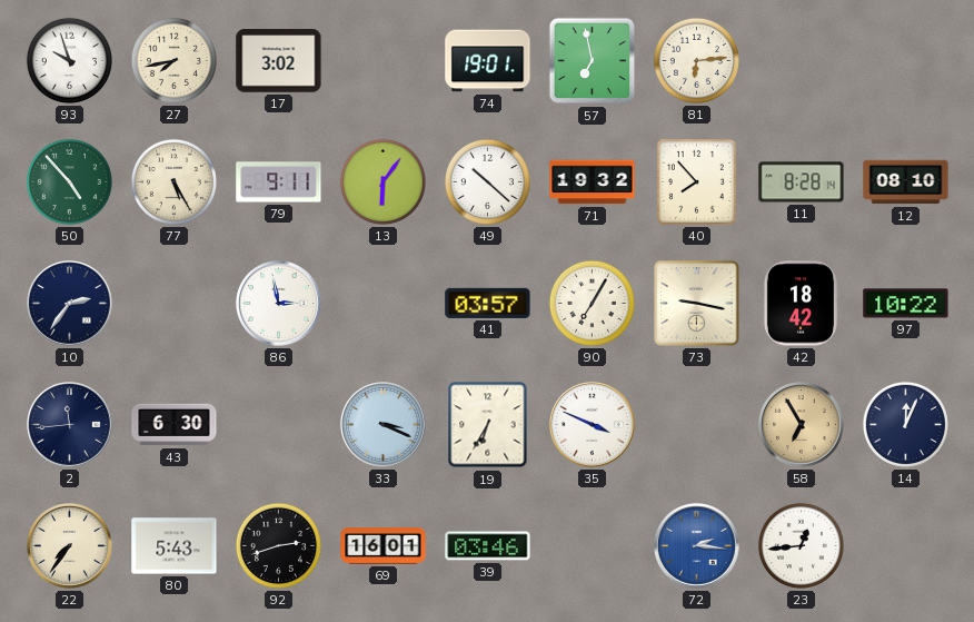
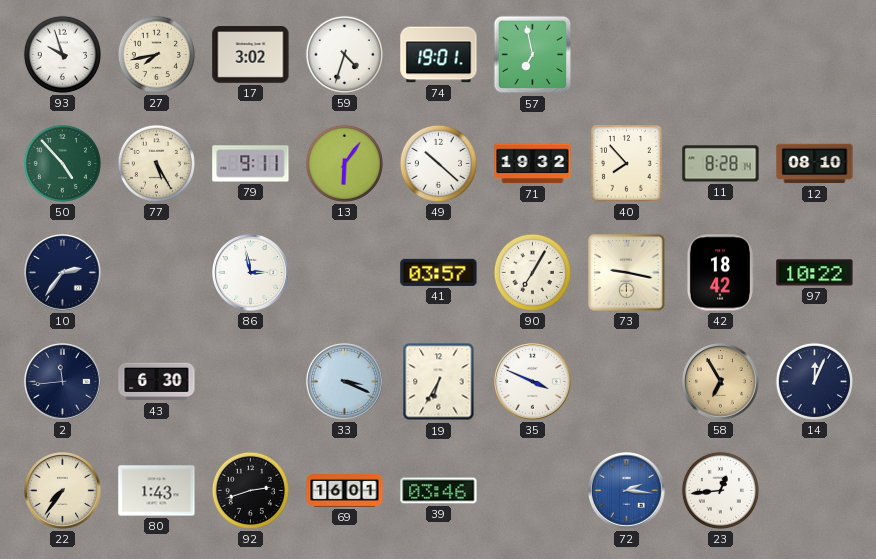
59: none -> 4:33
81: 6:14 -> none
80: 5:43 -> 1:43
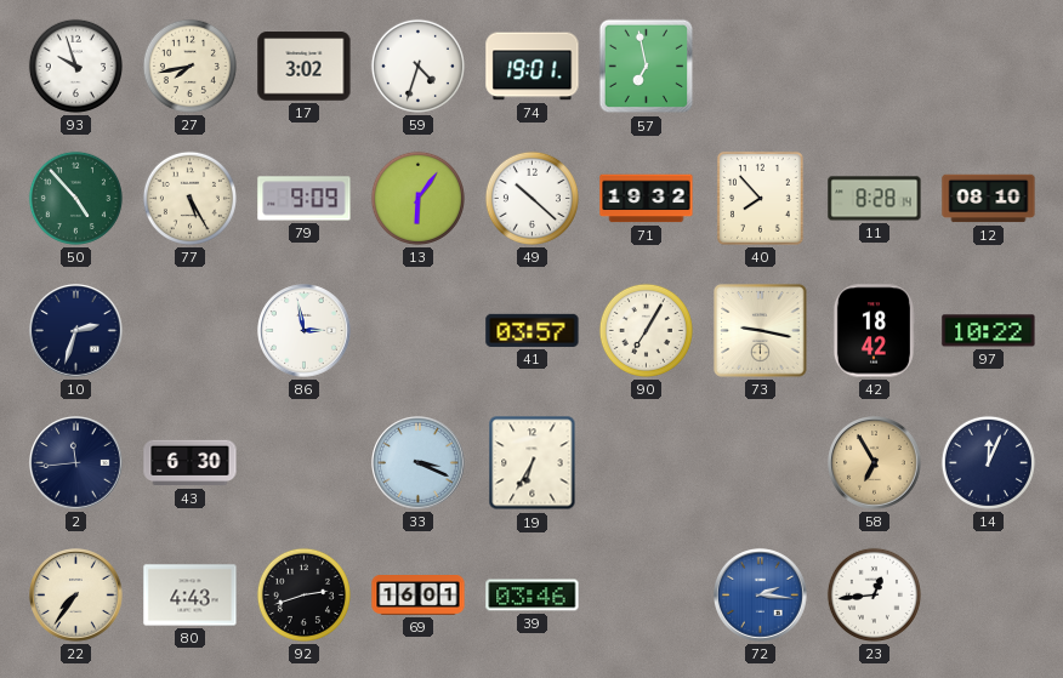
79: 9:11 -> 9:09
10: 2:36 -> 2:33
35: 3:49 -> none
80: 1:43 -> 4:43
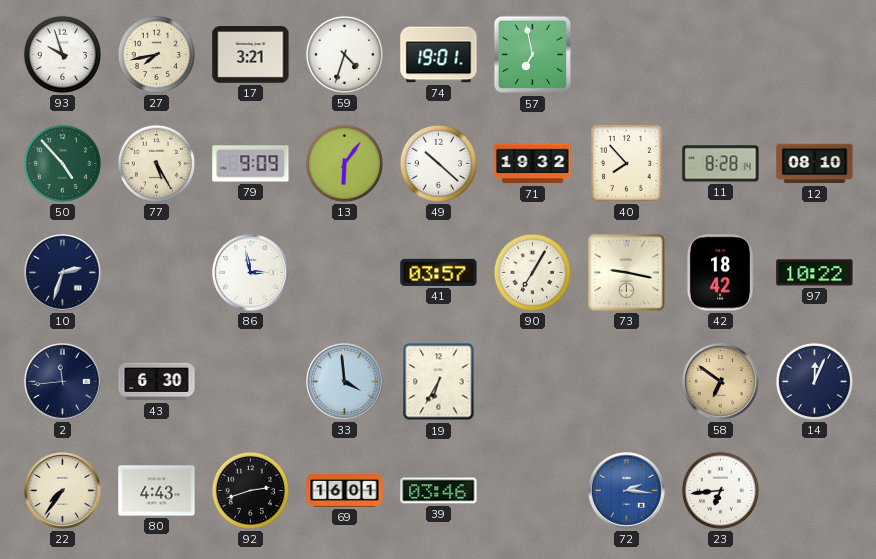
17: 3:02 -> 3:21
33: 3:19 -> 3:59
58: 6:55 -> 6:51
23: 12:44 -> 6:44
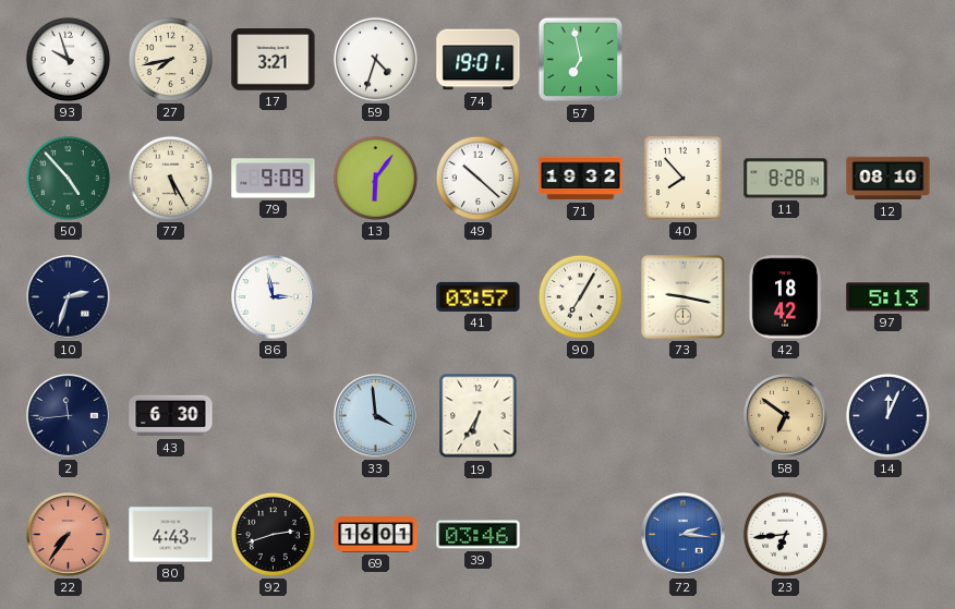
97: 10:22 -> 5:13
22 dial: cream -> salmon
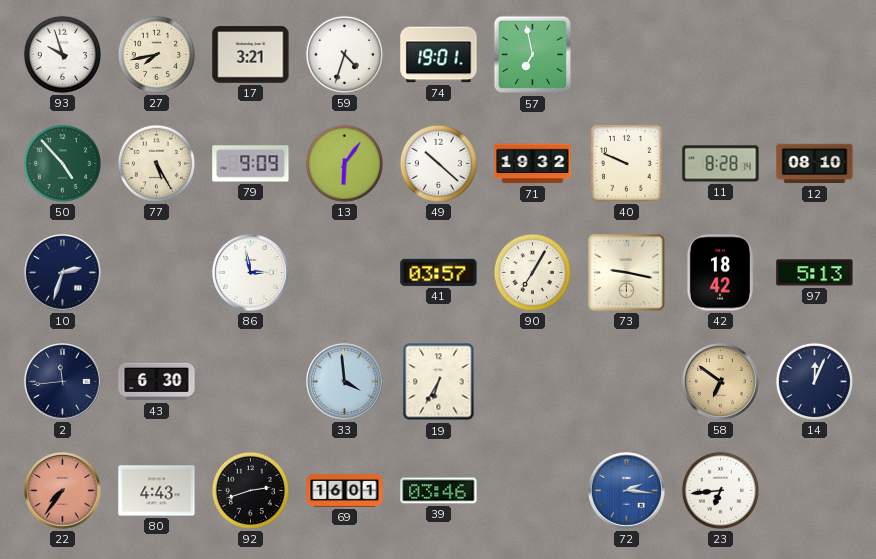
40: 7:53 -> 9:49
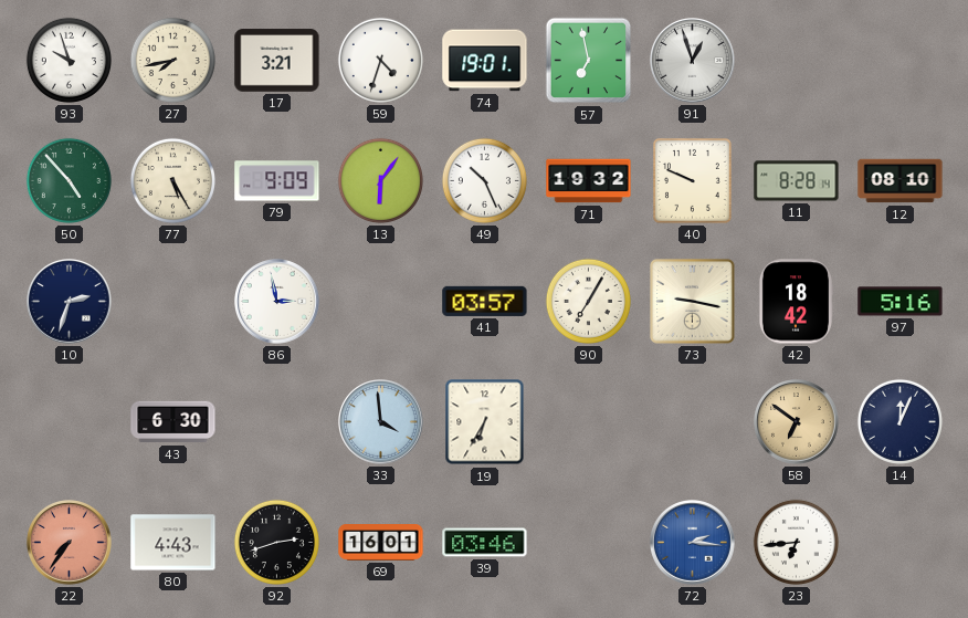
91: none -> 12:57
49: 10:22 -> 10:26
97: 5:13 -> 5:16
2: 11:44 -> none
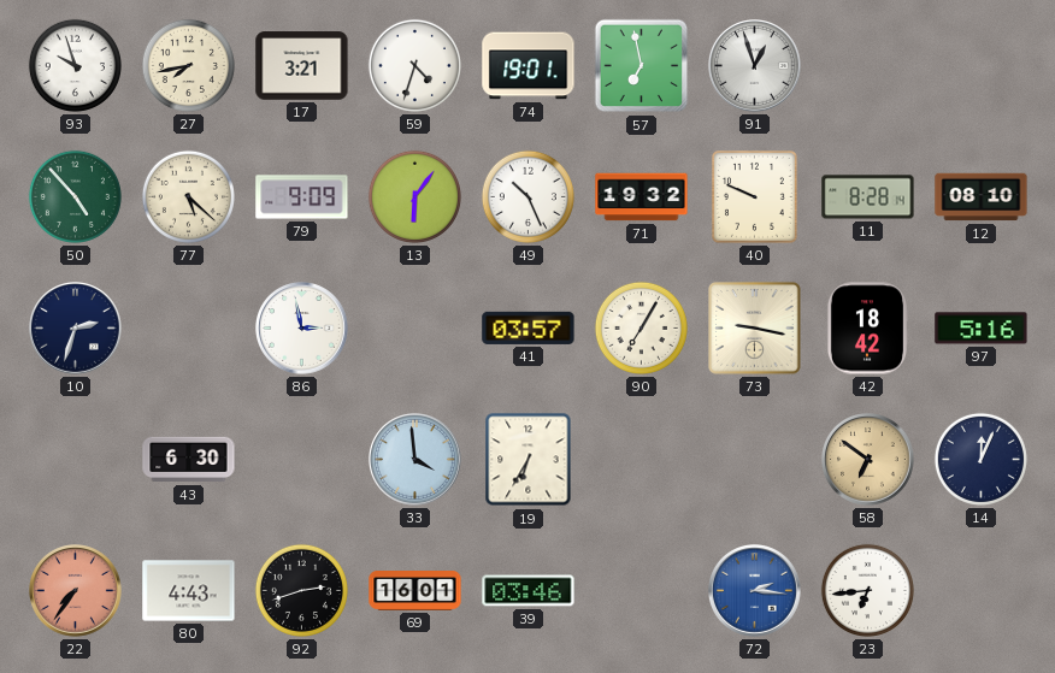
77: 5:25 -> 5:22
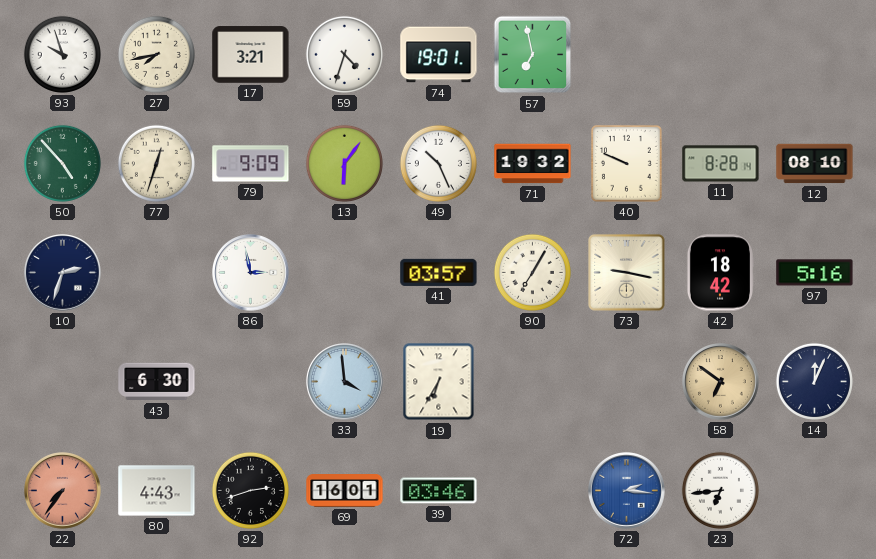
91: 12:57 -> none
77: 5:22 -> 12:33
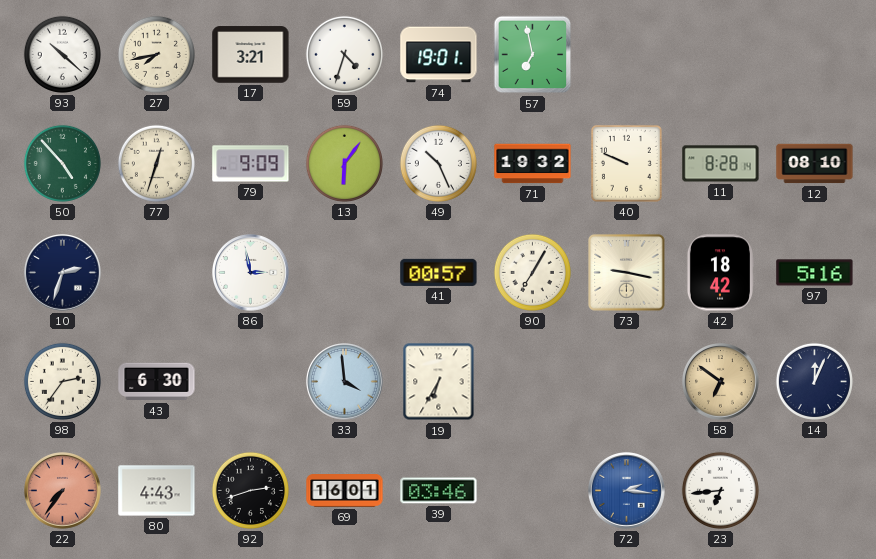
93: 9:57 -> 10:22
41: 03:57 -> 00:57
98: none -> 2:36
